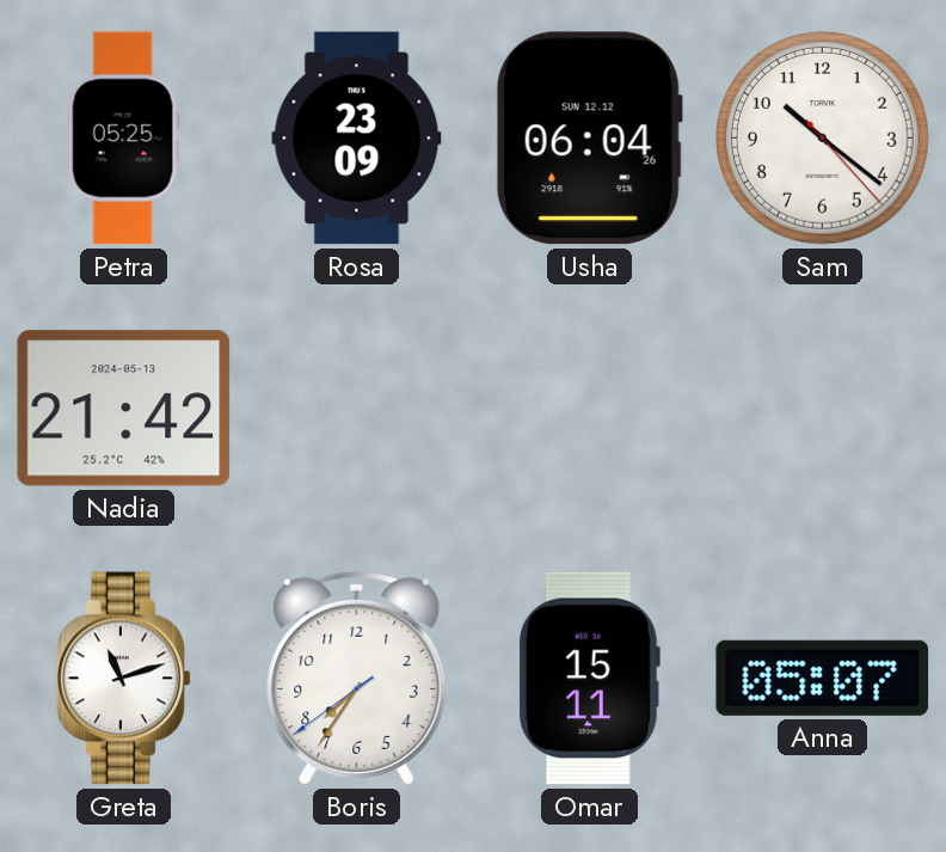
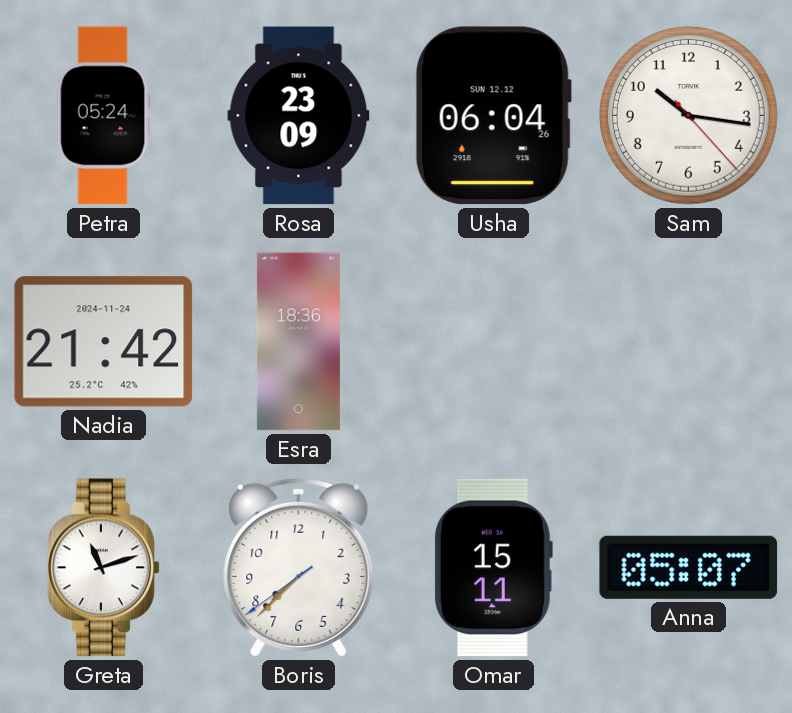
Petra: 05:25 -> 05:24
Sam: 10:21 -> 10:16
Nadia date: 2024-05-13 -> 2024-11-24
Esra: none -> 18:36
Boris: 7:35 -> 7:37
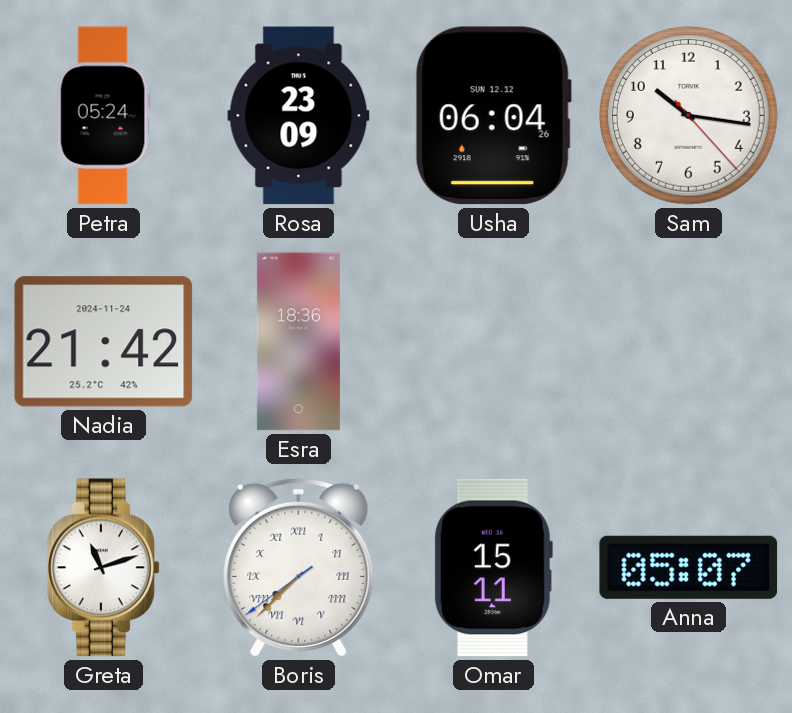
Boris numerals: Arabic -> Roman
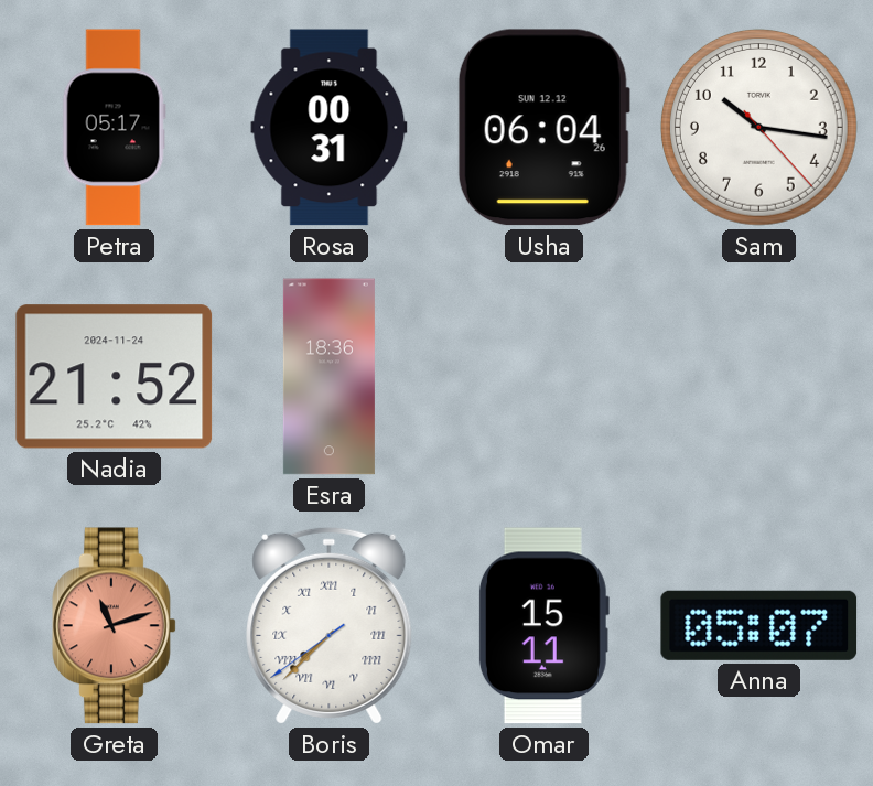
Petra: 05:24 -> 05:17
Rosa: 23:09 -> 00:31
Nadia: 21:42 -> 21:52
Greta dial: white -> salmon
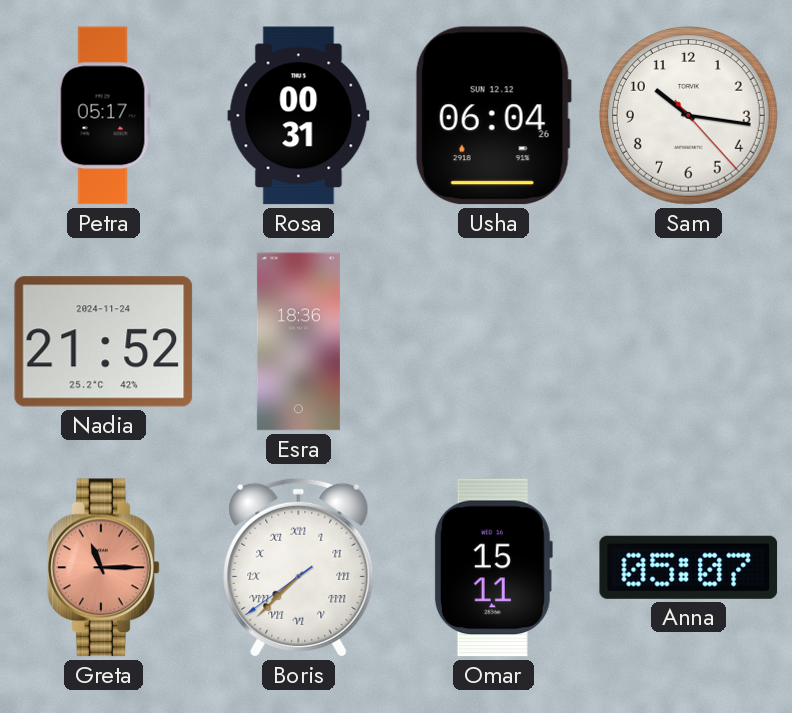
Greta: 11:12 -> 11:15
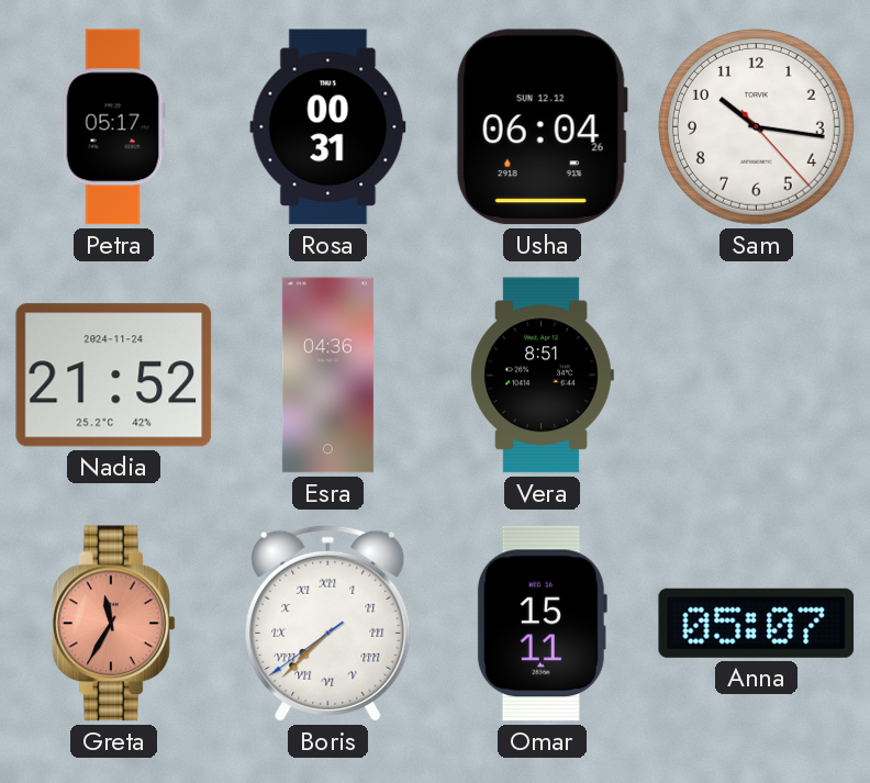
Esra: 18:36 -> 04:36
Vera: none -> 8:51
Greta: 11:15 -> 11:35
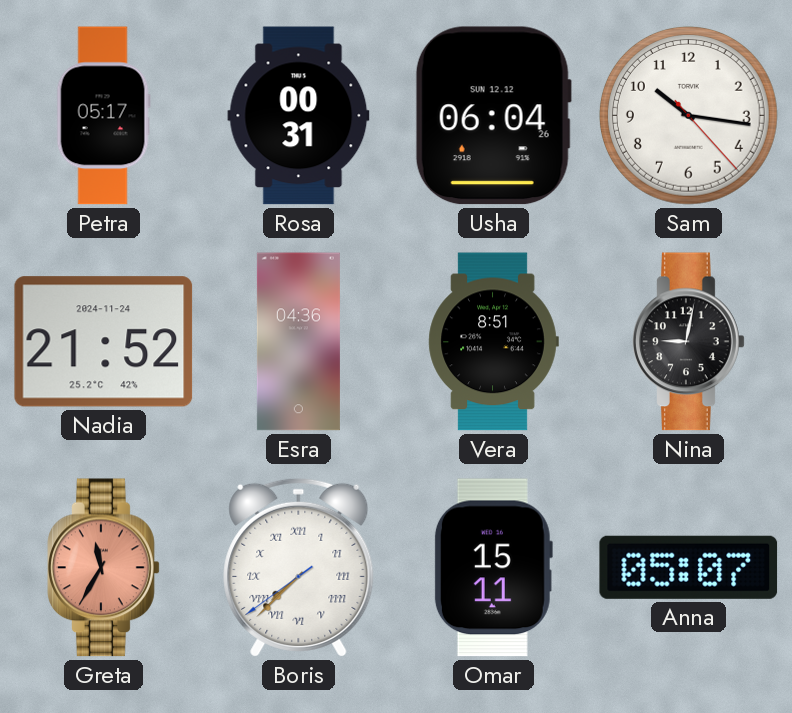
Nina: none -> 9:02
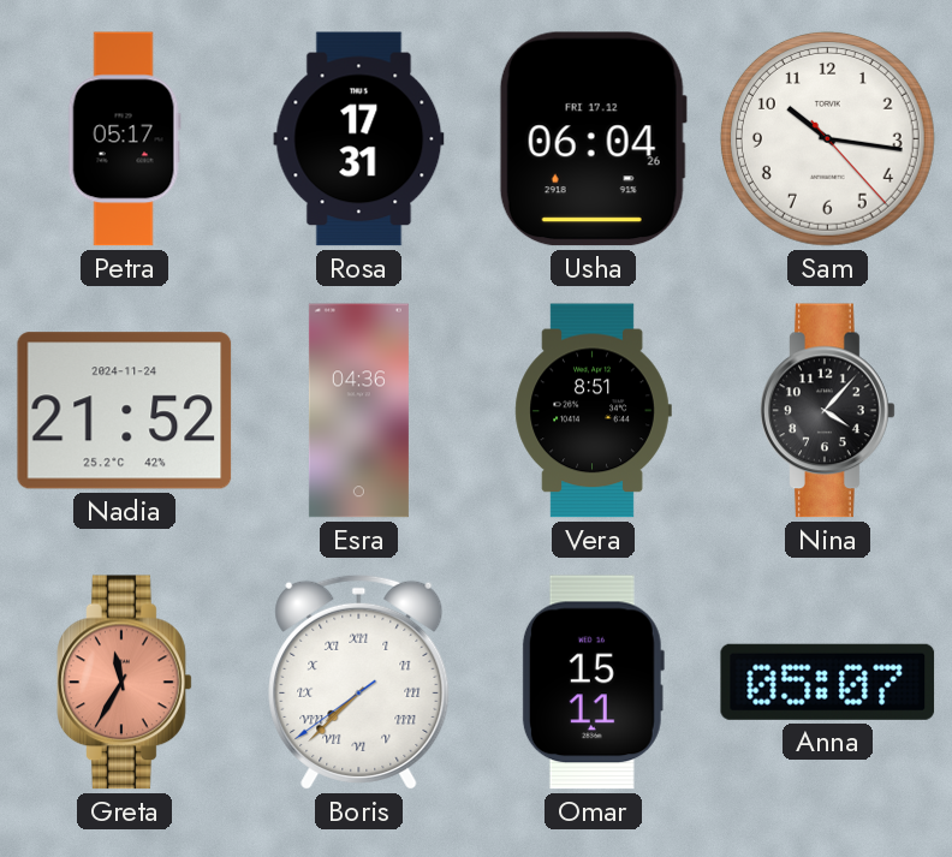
Rosa: 00:31 -> 17:31
Usha date: SUN 12.12 -> FRI 17.12
Nina: 9:02 -> 4:07
